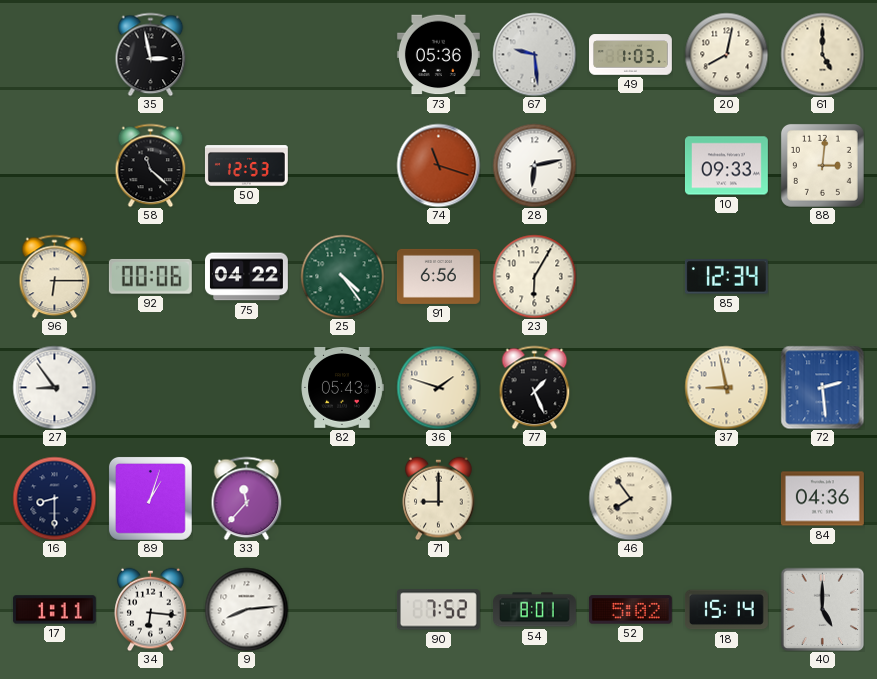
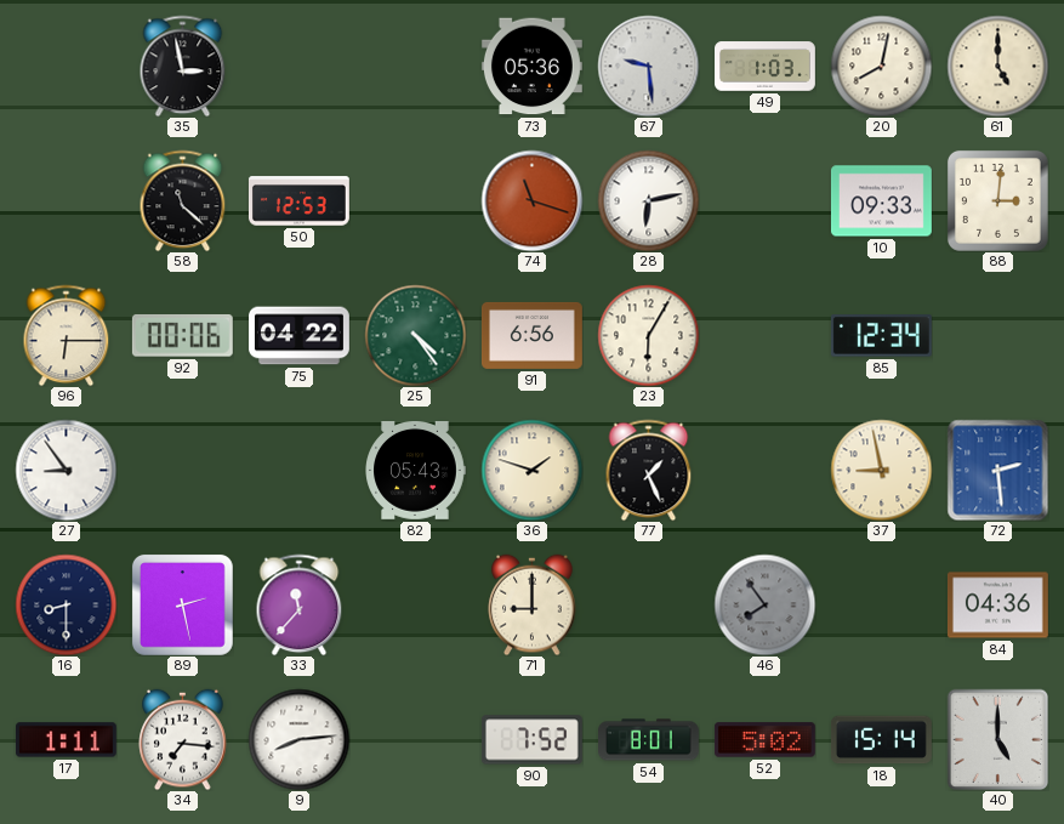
89: 1:03 -> 2:28
46 dial: cream -> grey
34: 6:16 -> 7:16
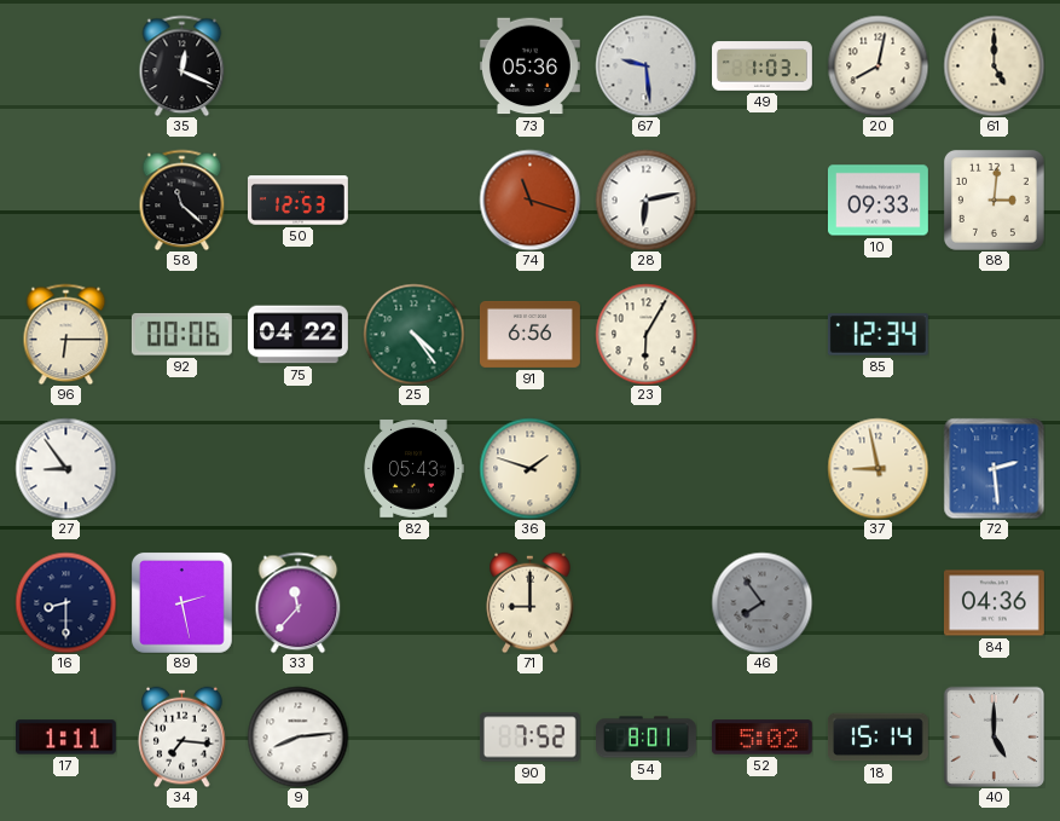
35: 2:58 -> 12:19
77: 1:26 -> none
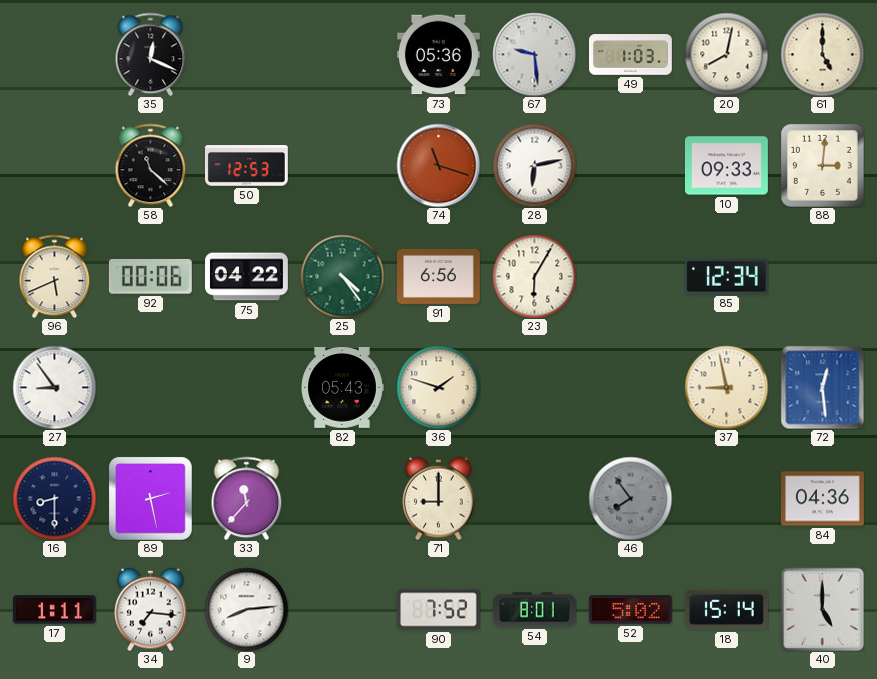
96: 6:15 -> 5:41
72: 2:29 -> 12:29
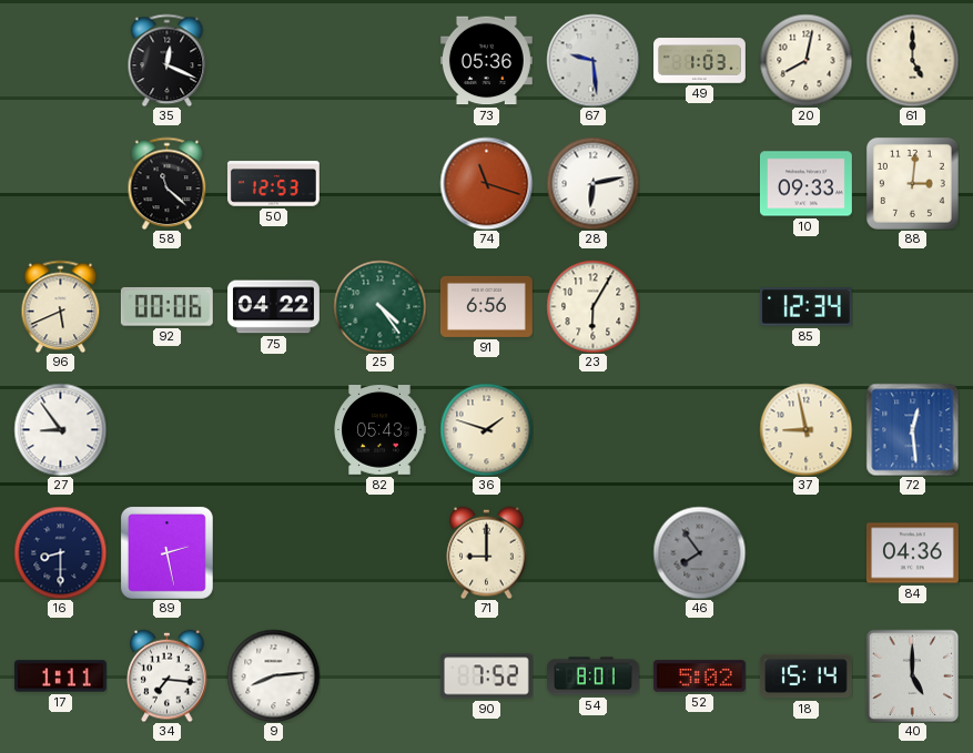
33: 11:37 -> none
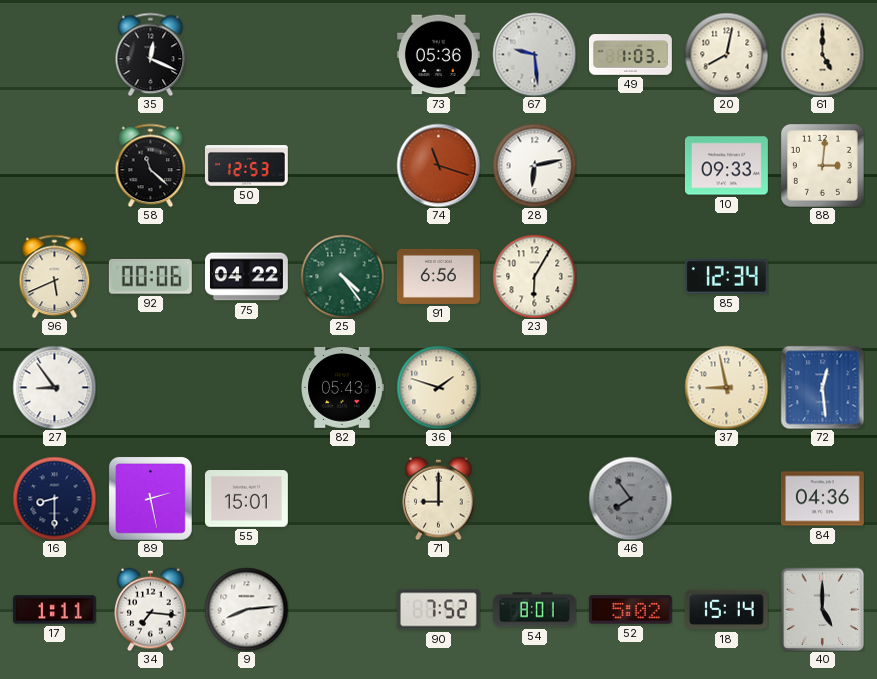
55: none -> 15:01
